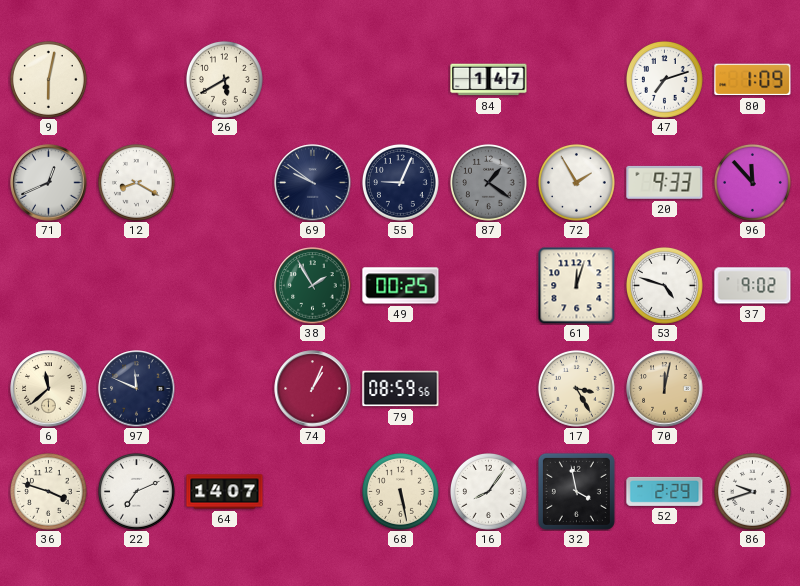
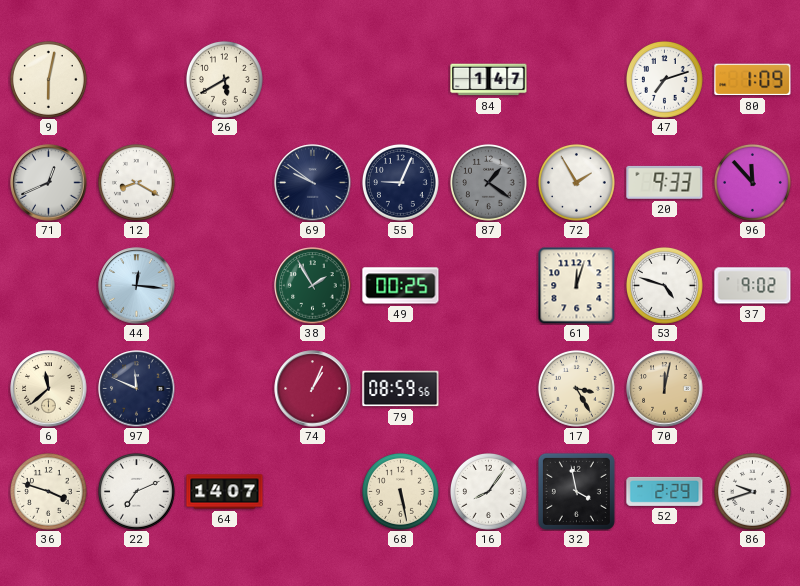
44: none -> 12:16
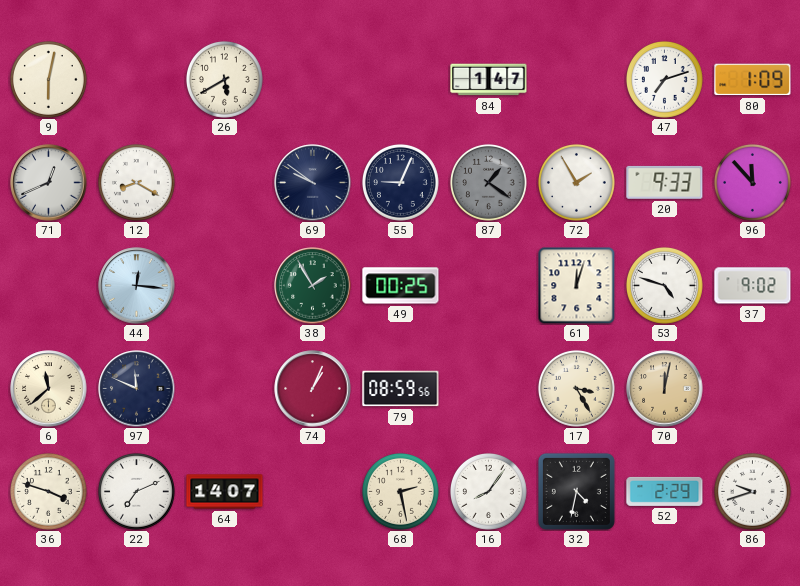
68: 5:28 -> 2:28
32: 3:58 -> 4:32
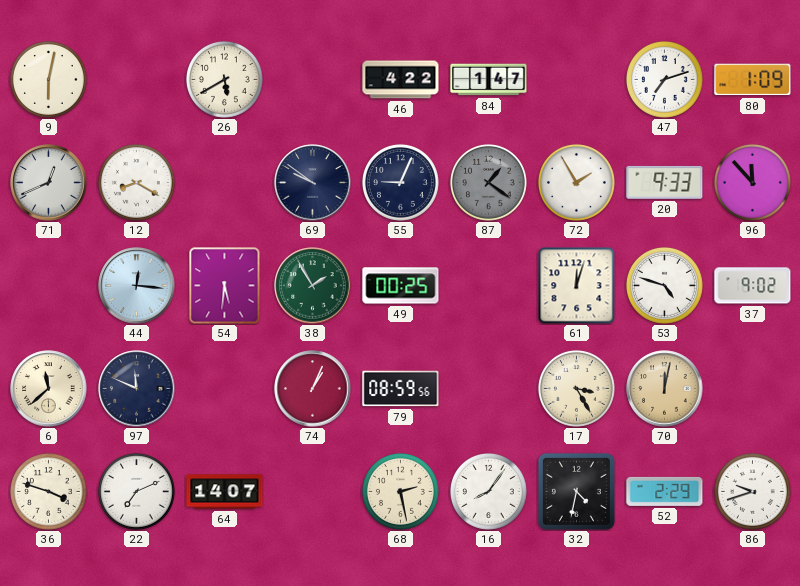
46: none -> 4:22
54: none -> 5:31
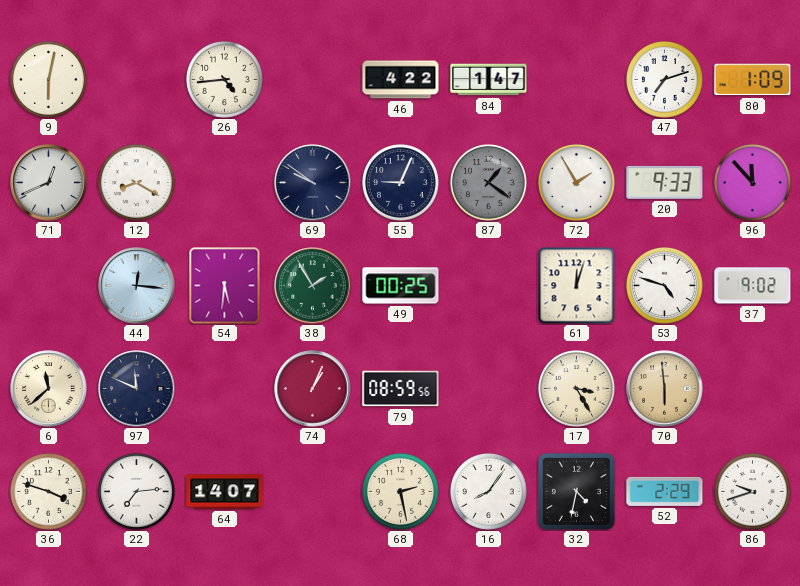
26: 5:40 -> 4:44
70: 12:02 -> 5:59
22: 7:11 -> 7:14
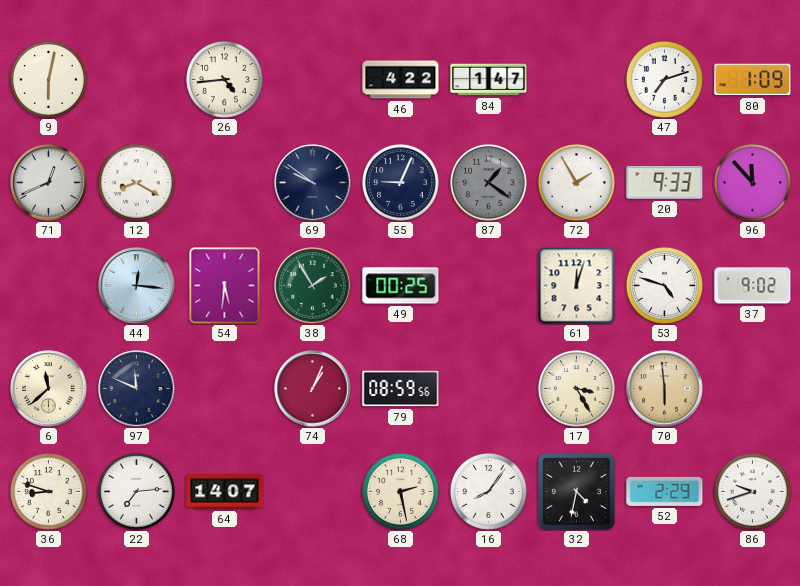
36: 3:48 -> 8:48
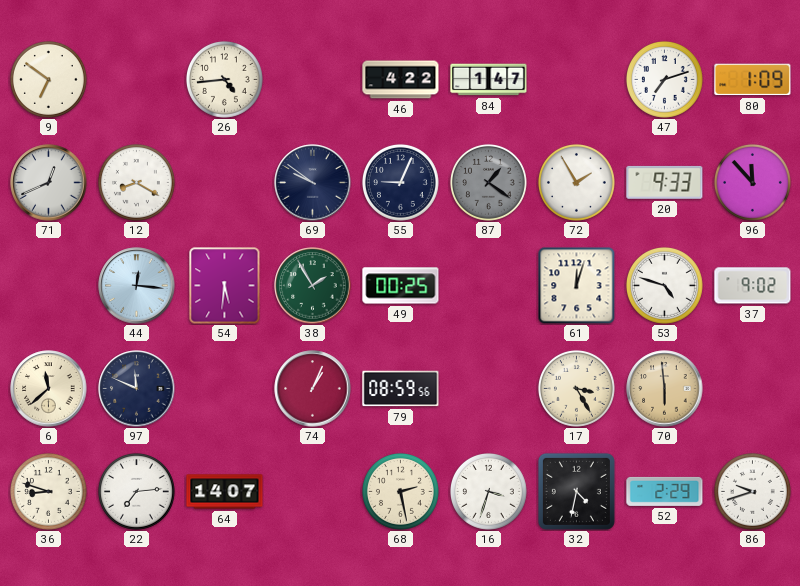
9: 6:02 -> 6:51
16: 8:06 -> 3:33
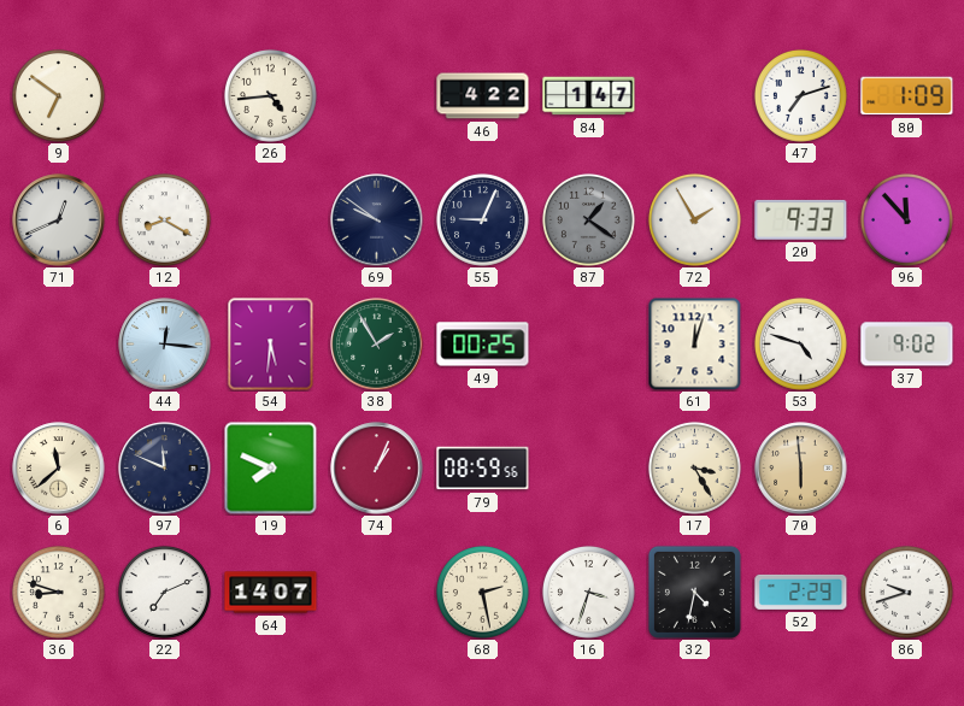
19: none -> 7:49
22: 7:14 -> 7:11
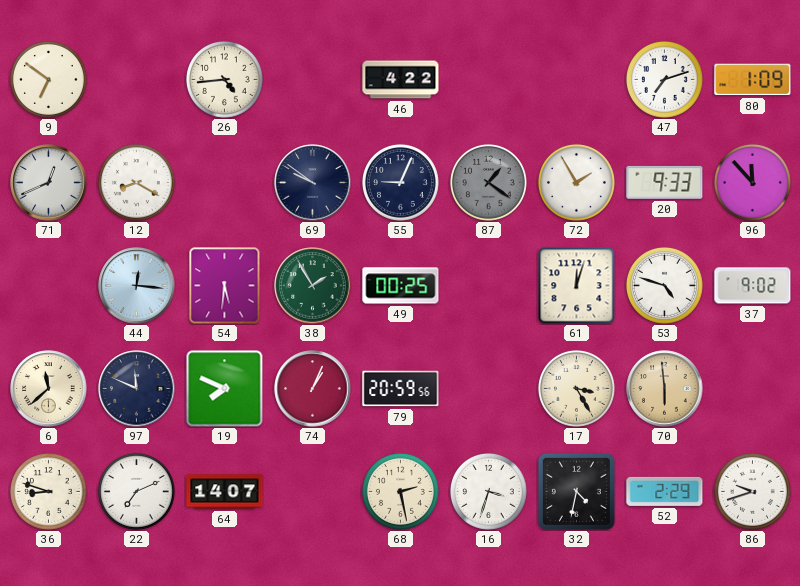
84: 1:47 -> none
79: 08:59 -> 20:59
